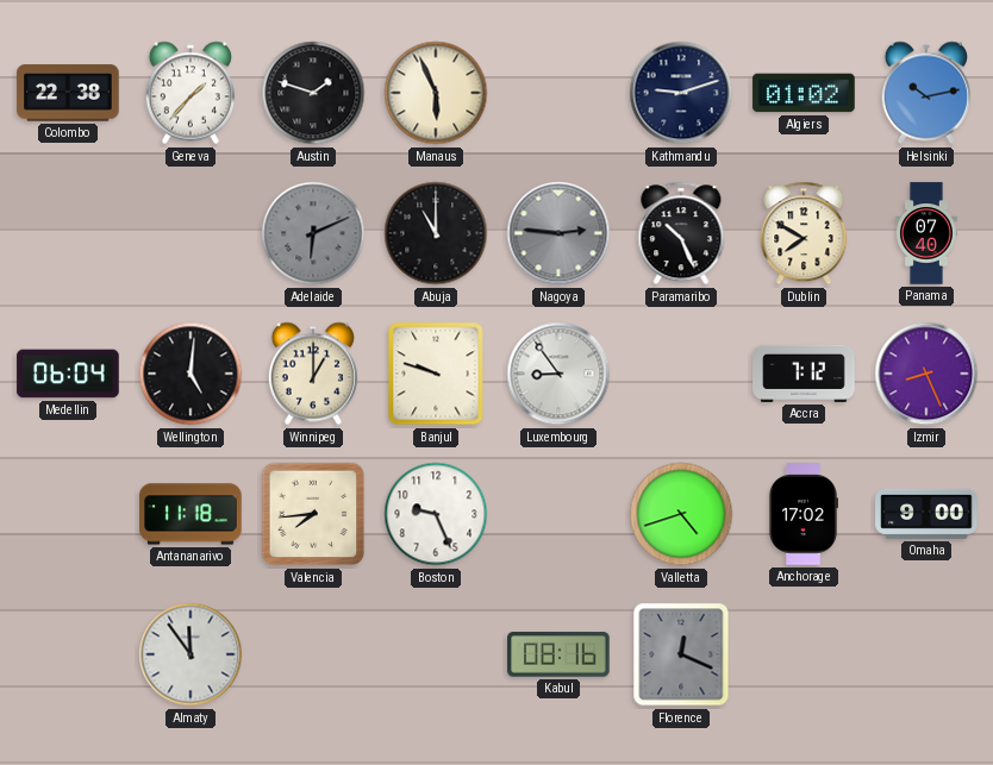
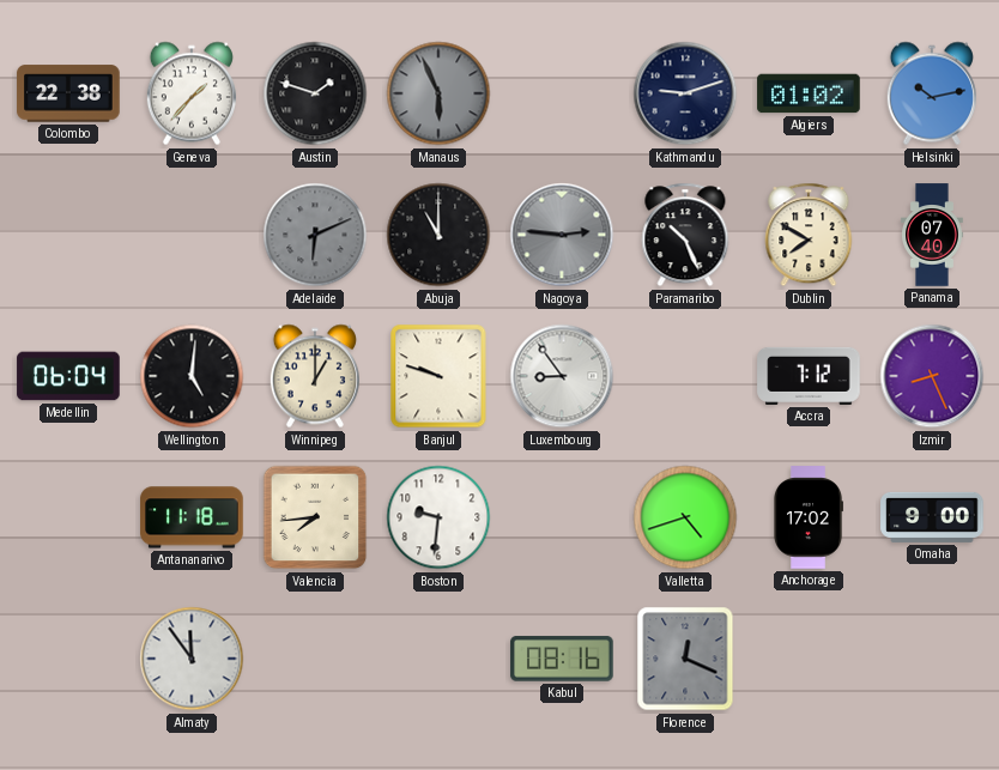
Manaus dial: cream -> grey
Boston: 9:26 -> 9:31
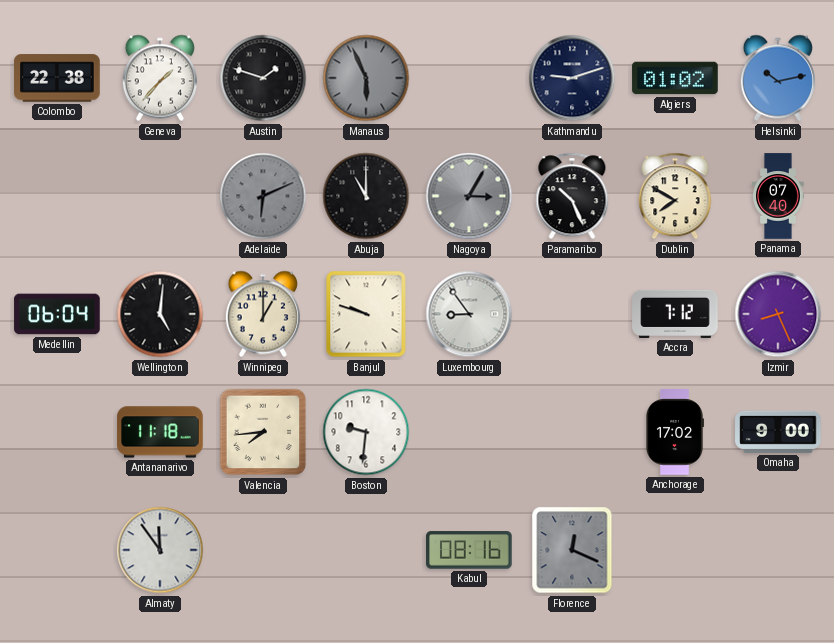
Nagoya: 2:46 -> 3:05
Valletta: 4:42 -> none
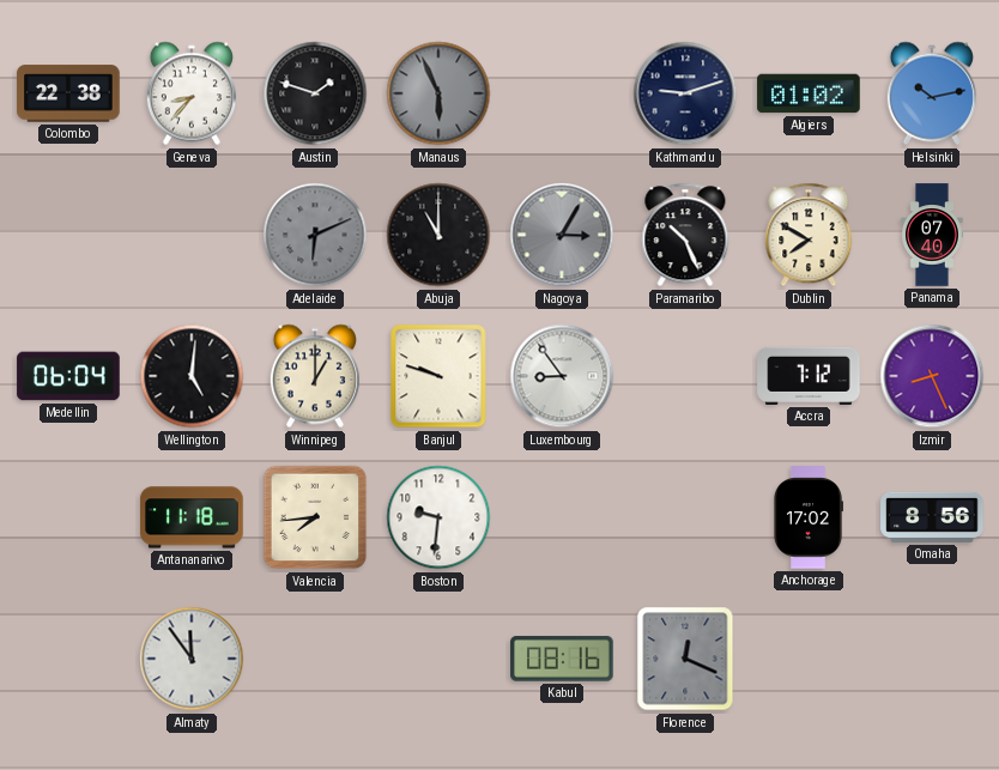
Geneva: 1:37 -> 8:37
Omaha: 9:00 -> 8:56
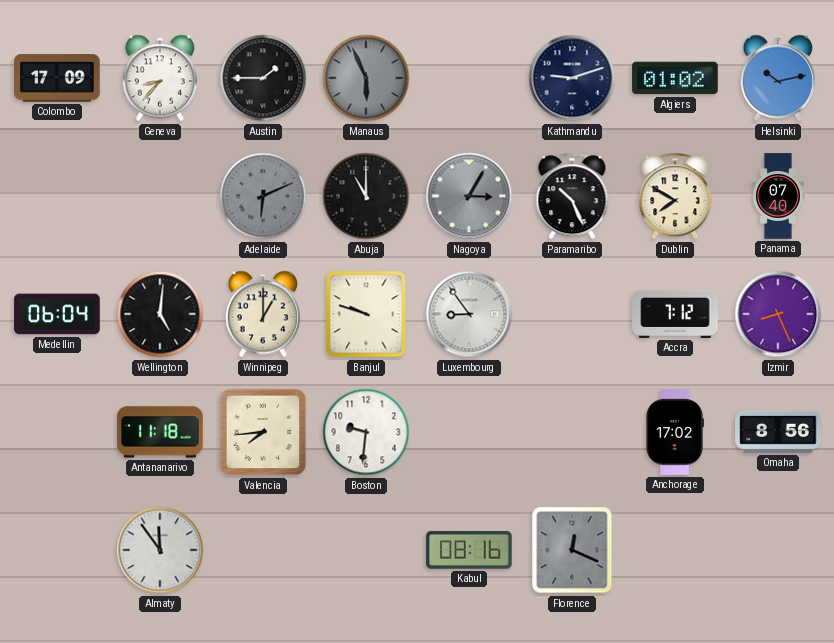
Colombo: 22:38 -> 17:09
Austin: 1:48 -> 1:45
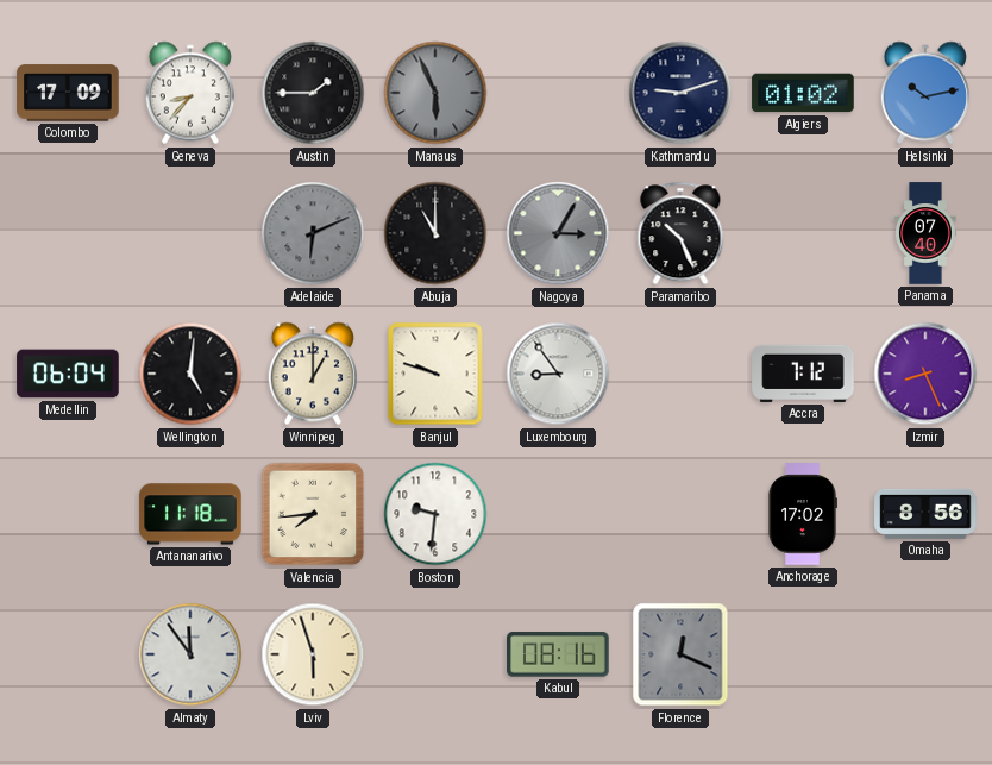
Dublin: 7:50 -> none
Lviv: none -> 5:57
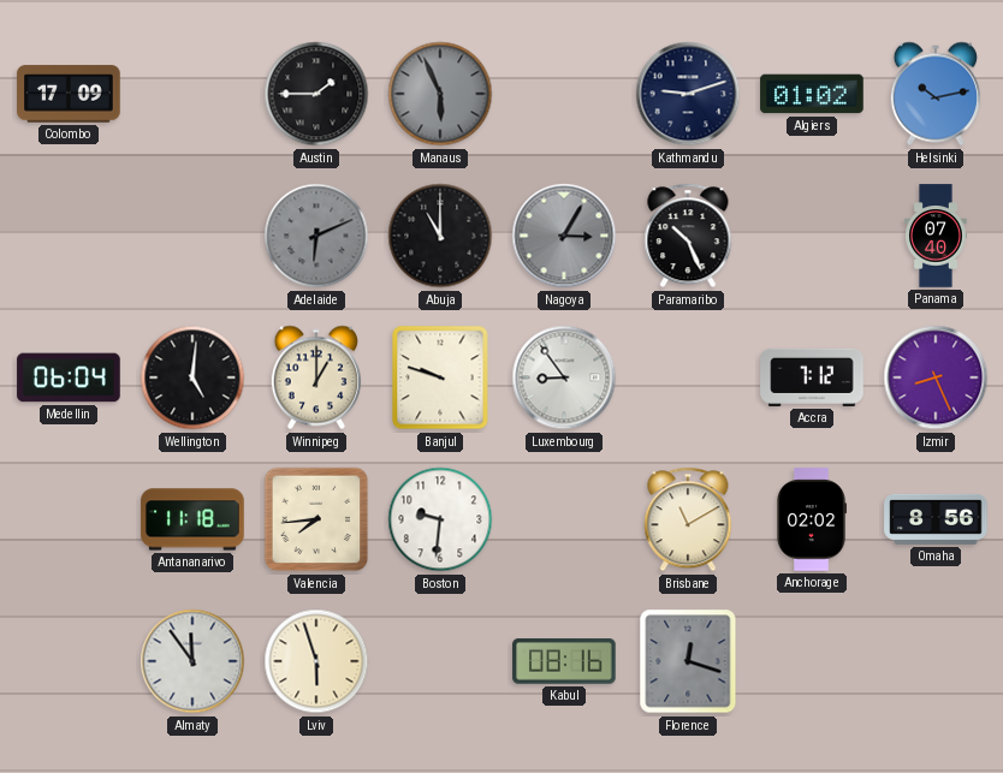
Geneva: 8:37 -> none
Brisbane: none -> 11:10
Anchorage: 17:02 -> 02:02
Florence: 12:19 -> 12:18
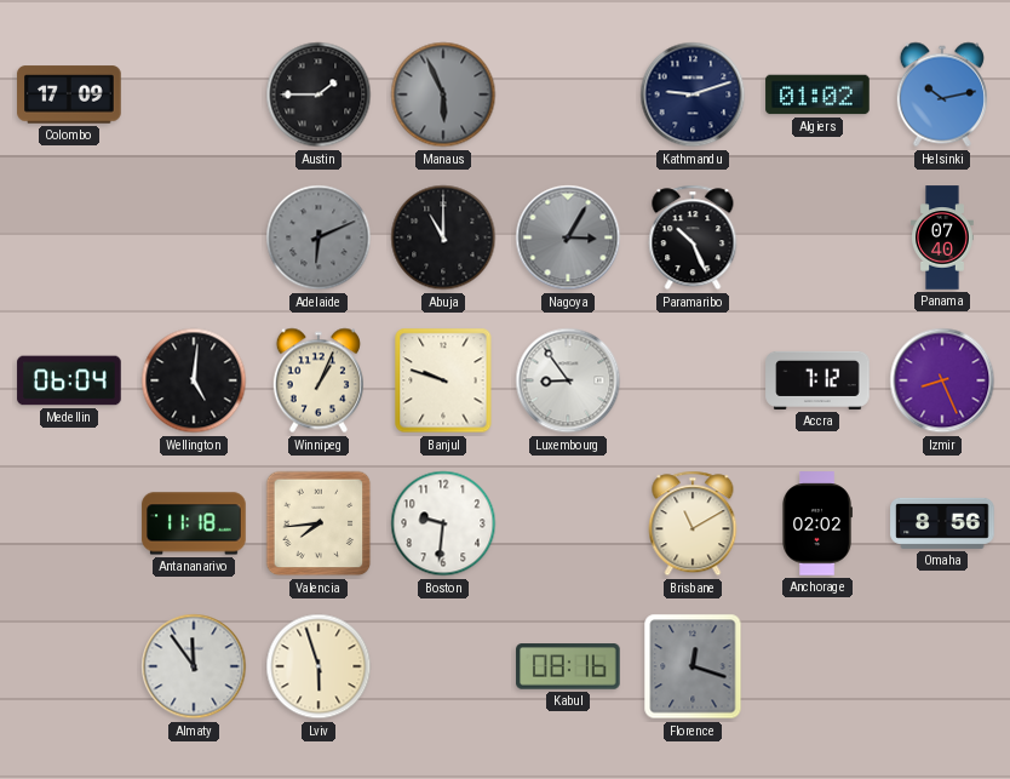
Winnipeg: 1:00 -> 1:04
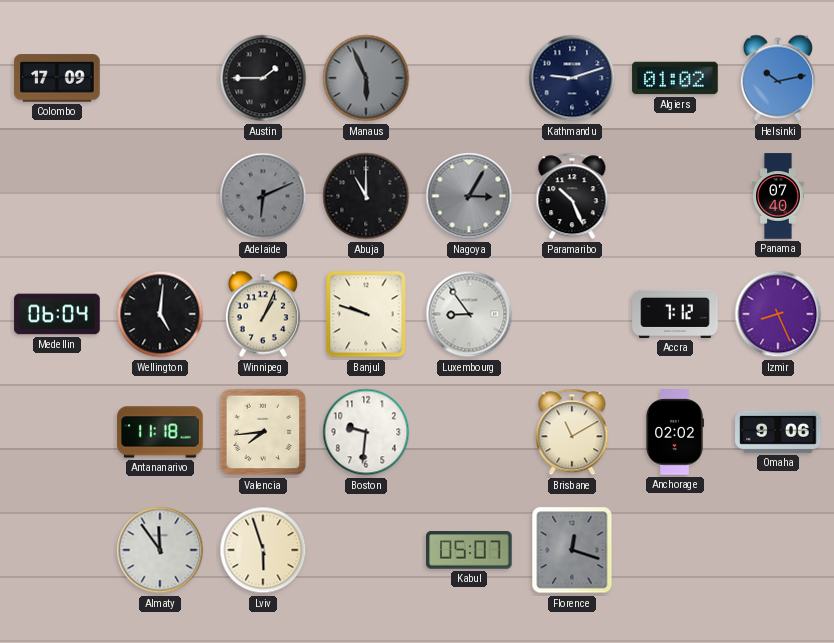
Omaha: 8:56 -> 9:06
Kabul: 08:16 -> 05:07
